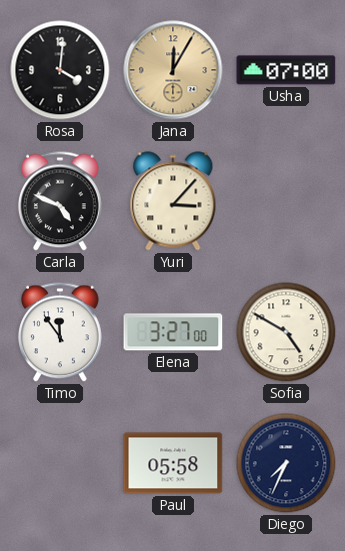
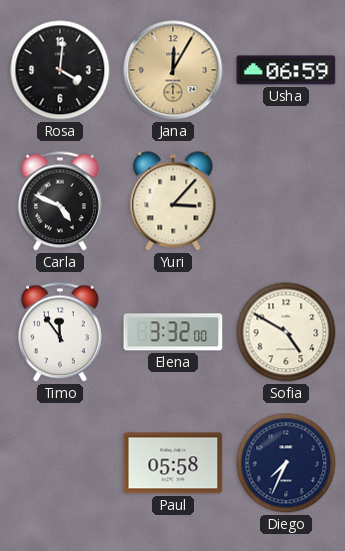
Usha: 07:00 -> 06:59
Elena: 3:27 -> 3:32
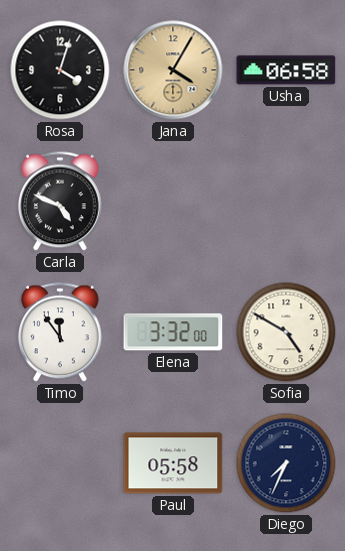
Rosa: 4:01 -> 4:03
Jana: 12:05 -> 4:05
Usha: 06:59 -> 06:58
Yuri: 3:07 -> none
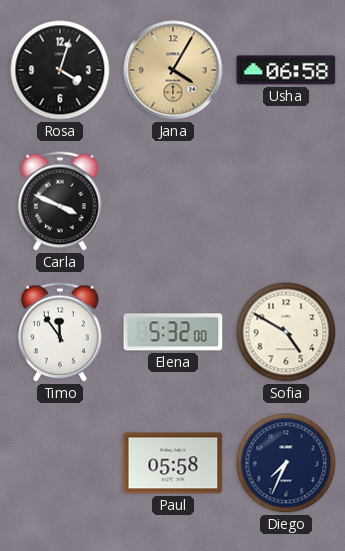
Carla: 4:49 -> 3:49
Elena: 3:32 -> 5:32
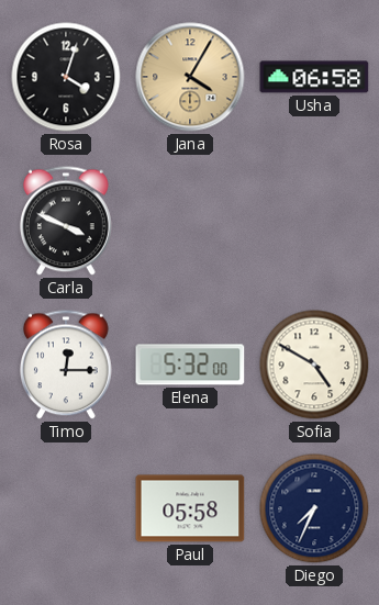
Timo: 11:54 -> 12:15
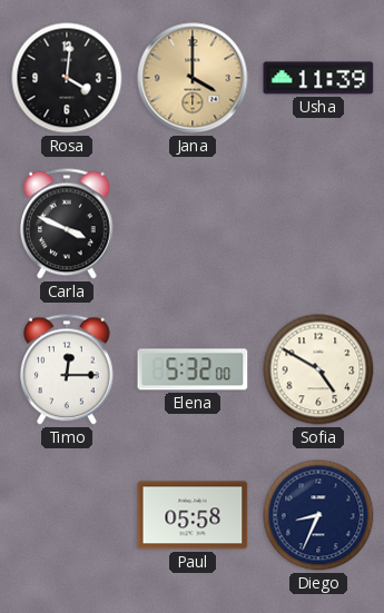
Rosa: 4:03 -> 4:01
Jana: 4:05 -> 4:00
Usha: 06:58 -> 11:39
Diego: 7:34 -> 8:34
